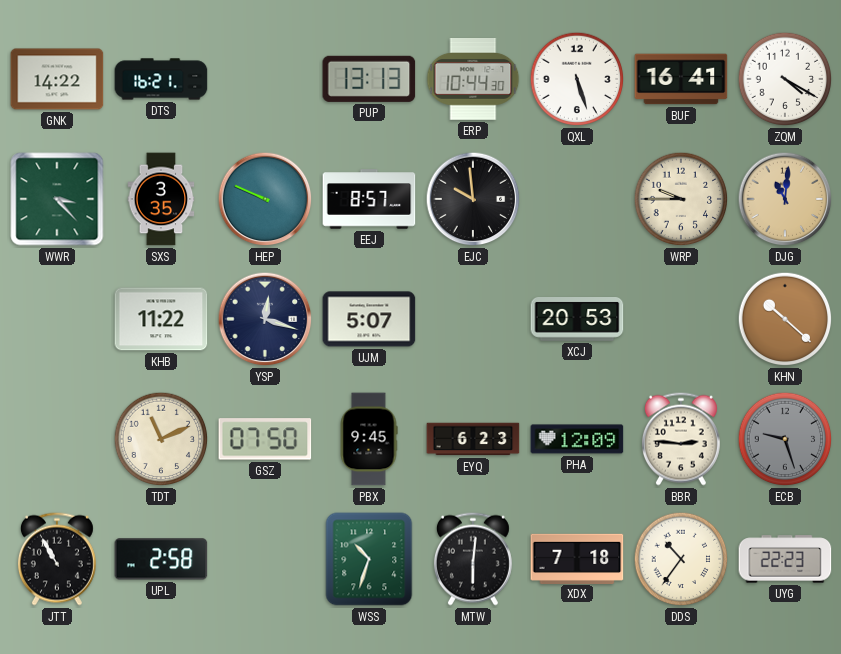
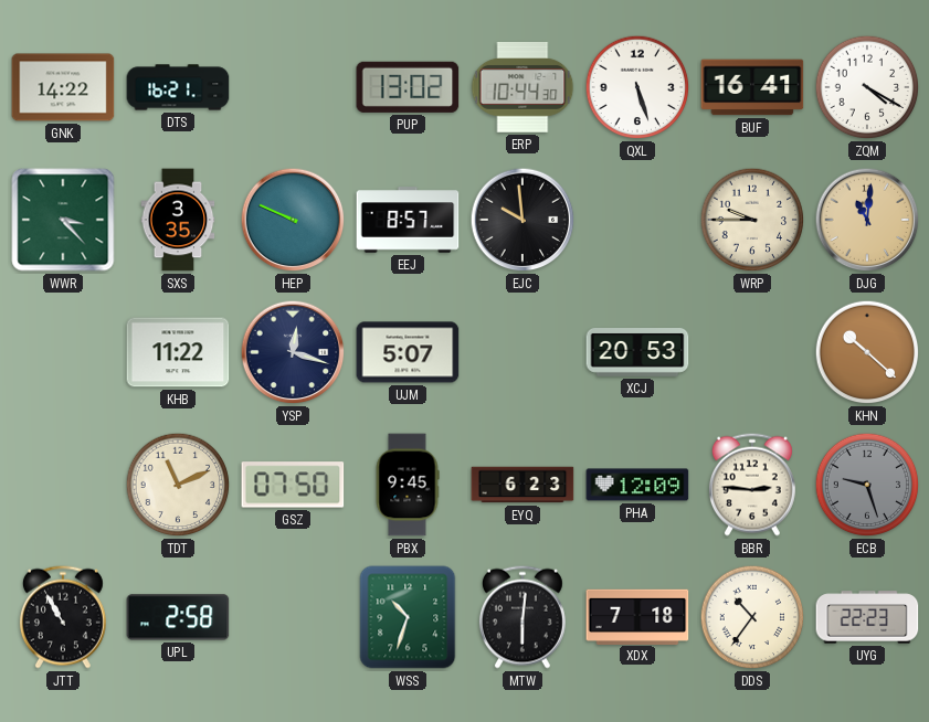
PUP: 13:13 -> 13:02
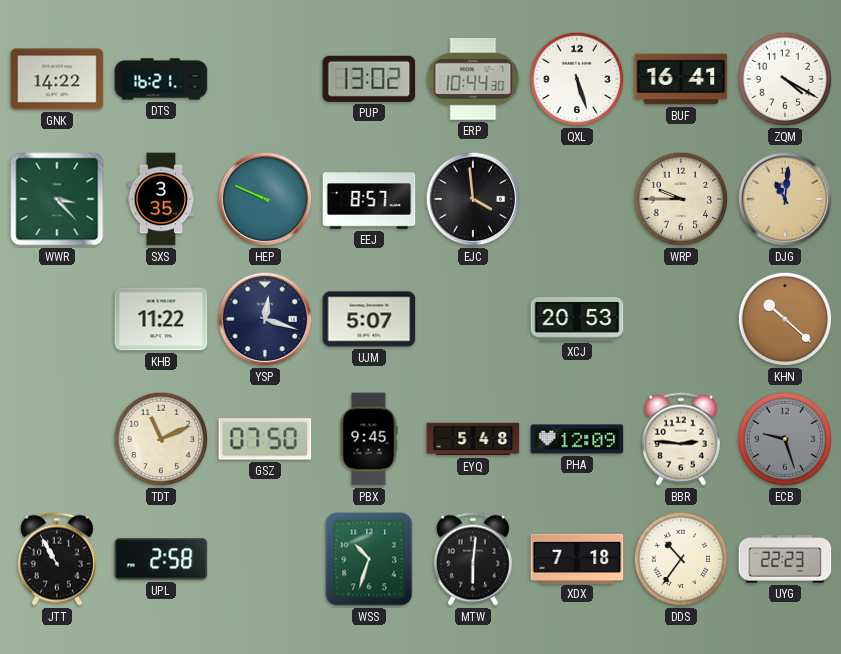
EJC: 9:59 -> 3:59
EYQ: 6:23 -> 5:48
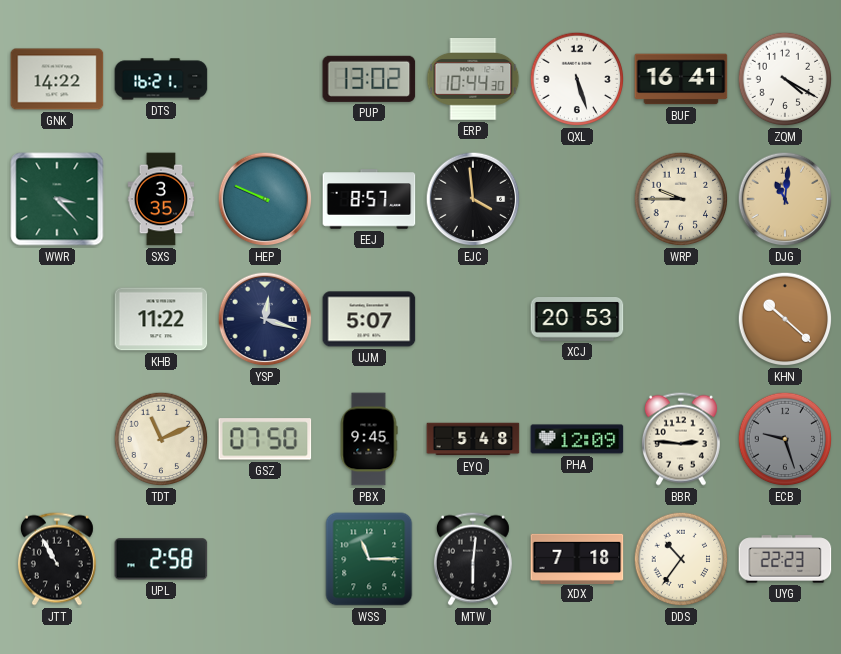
WSS: 10:33 -> 11:15
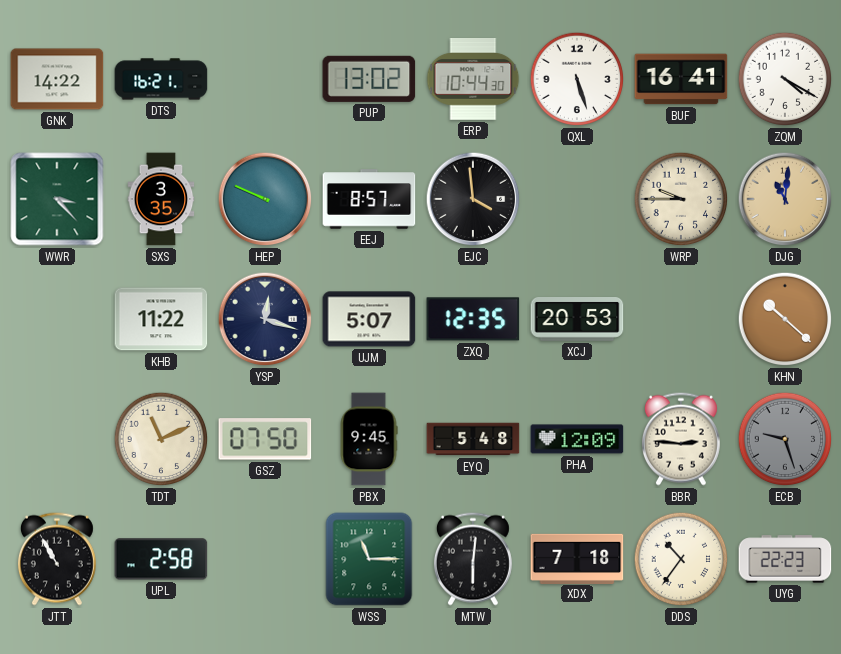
ZXQ: none -> 12:35
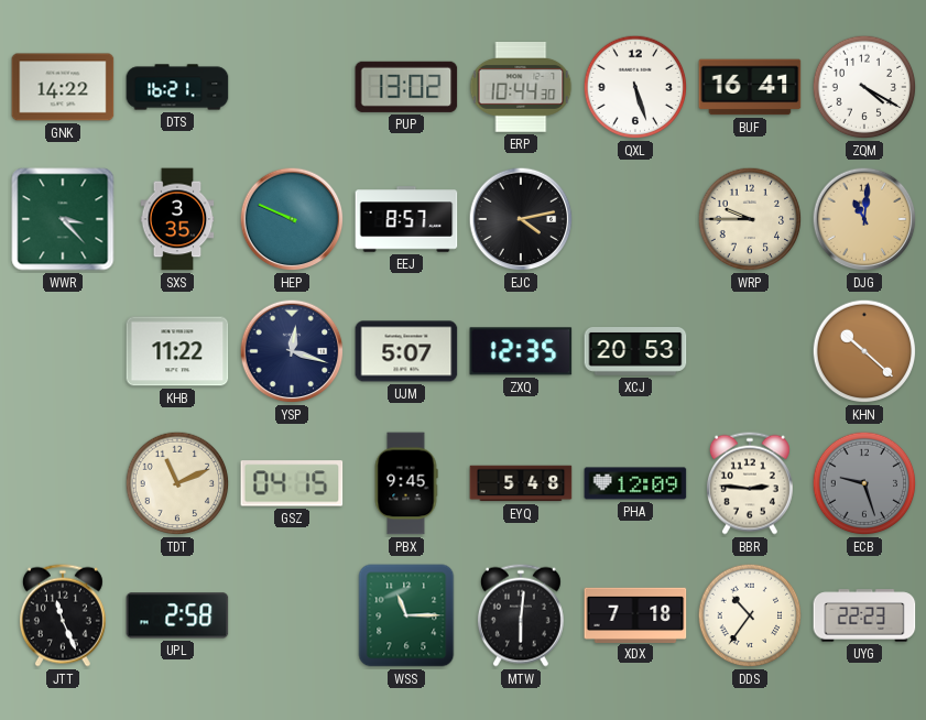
EJC: 3:59 -> 4:13
GSZ: 07:50 -> 04:15
JTT: 10:55 -> 11:26
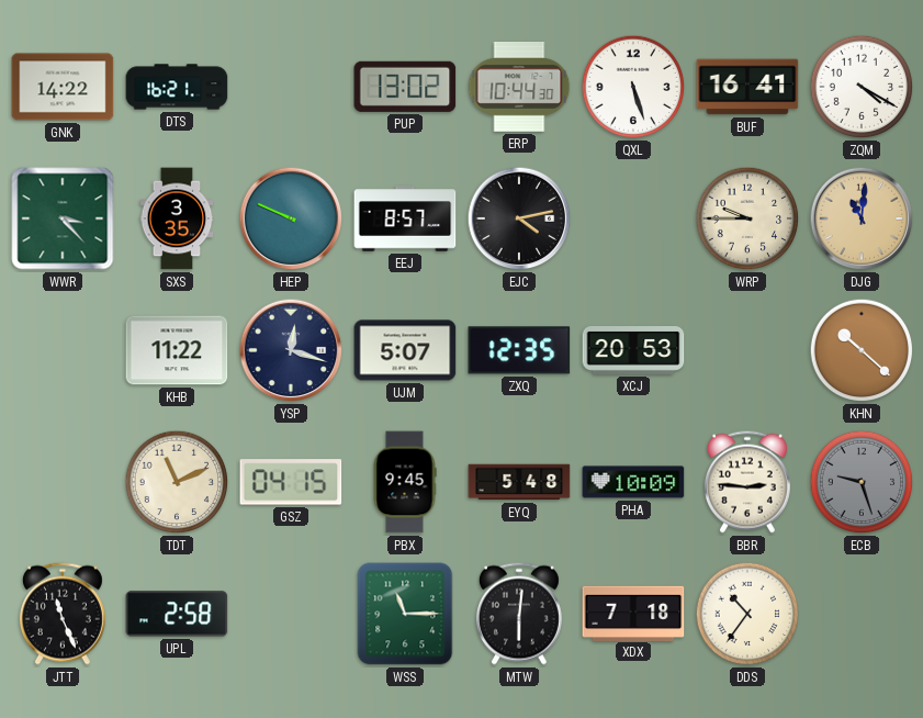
PHA: 12:09 -> 10:09
UYG: 22:23 -> none
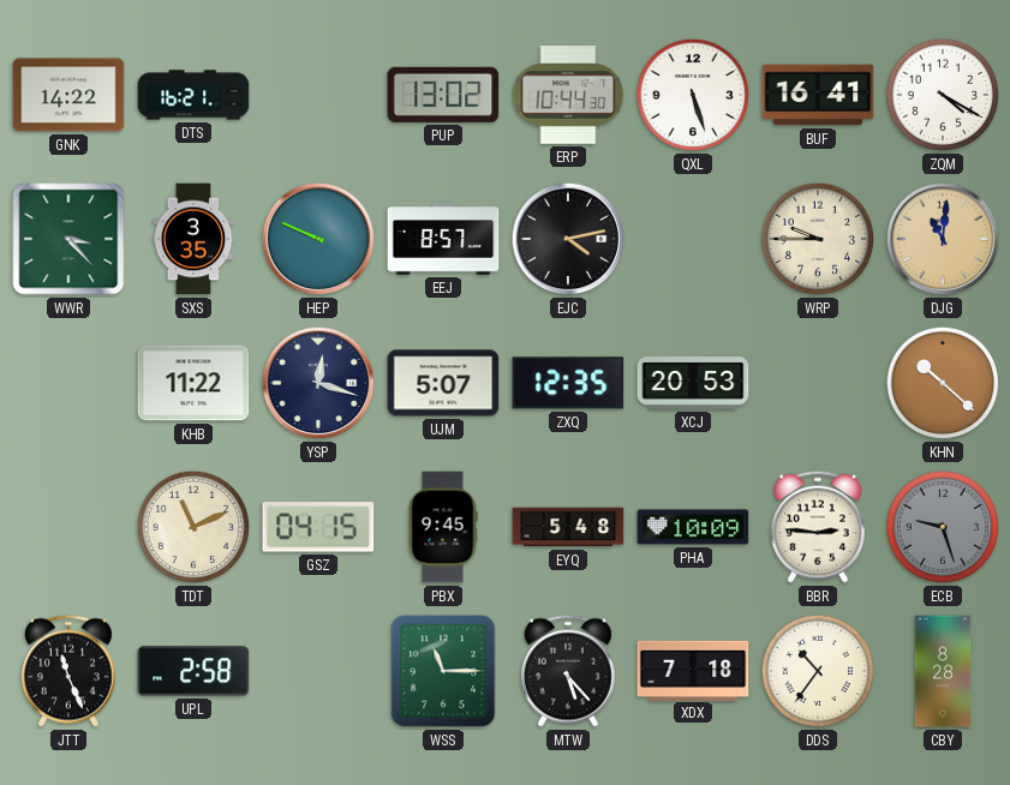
MTW: 6:01 -> 5:23
CBY: none -> 8:28
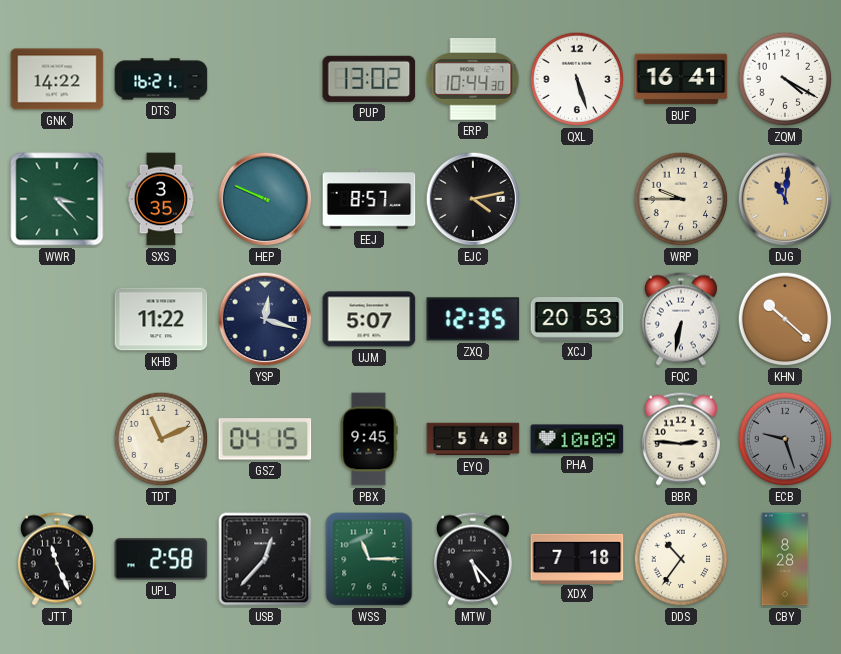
FQC: none -> 6:32
USB: none -> 12:37
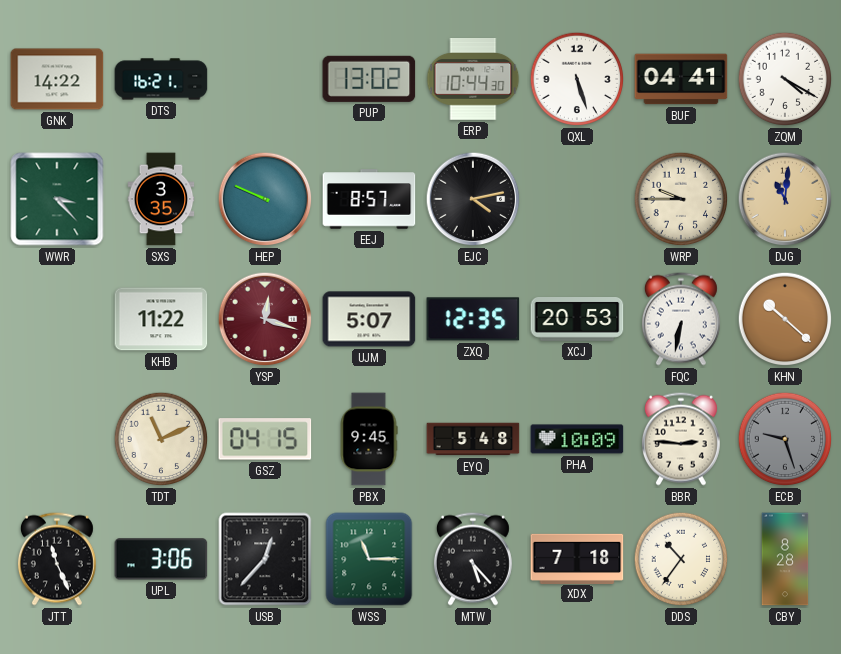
BUF: 16:41 -> 04:41
YSP dial: navy -> burgundy
UPL: 2:58 -> 3:06
